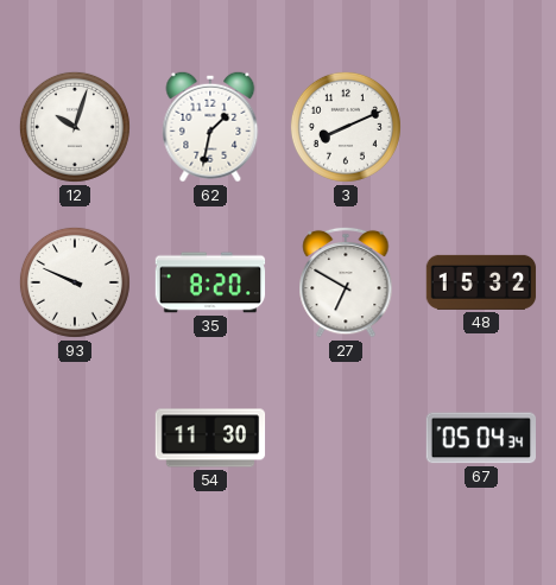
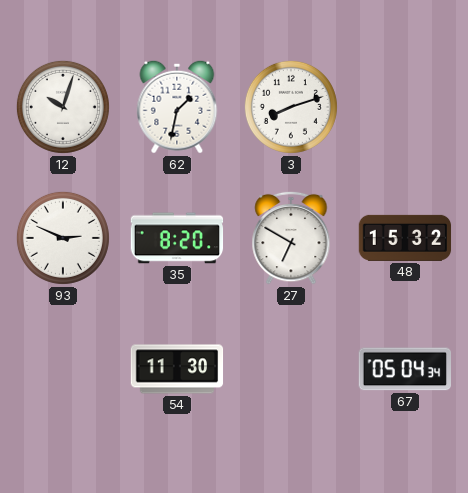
3: 8:11 -> 8:12
93: 9:49 -> 2:49
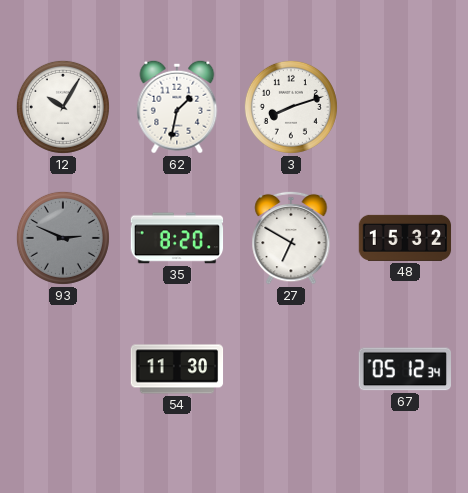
12: 10:03 -> 10:05
93 dial: white -> grey
67: 05:04 -> 05:12
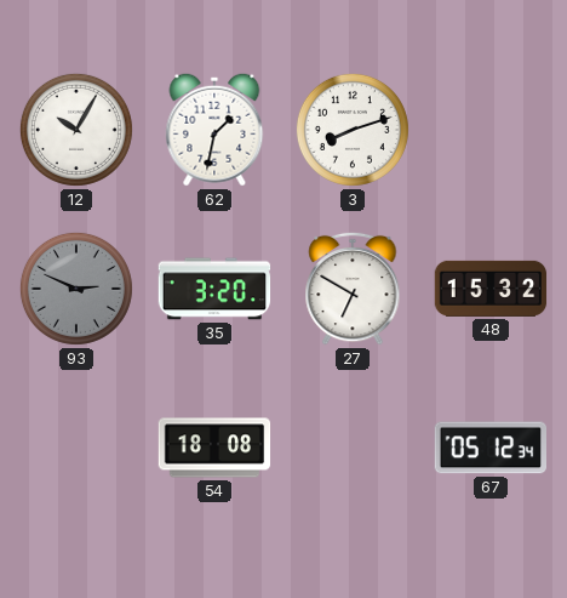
35: 8:20 -> 3:20
54: 11:30 -> 18:08
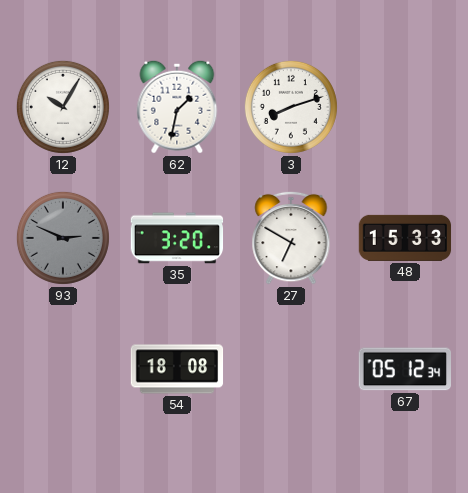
48: 15:32 -> 15:33
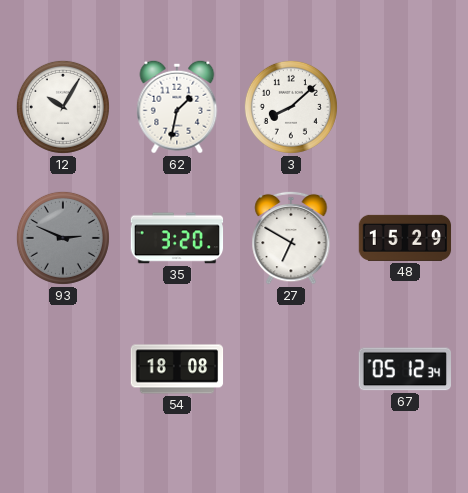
3: 8:12 -> 8:08
48: 15:33 -> 15:29
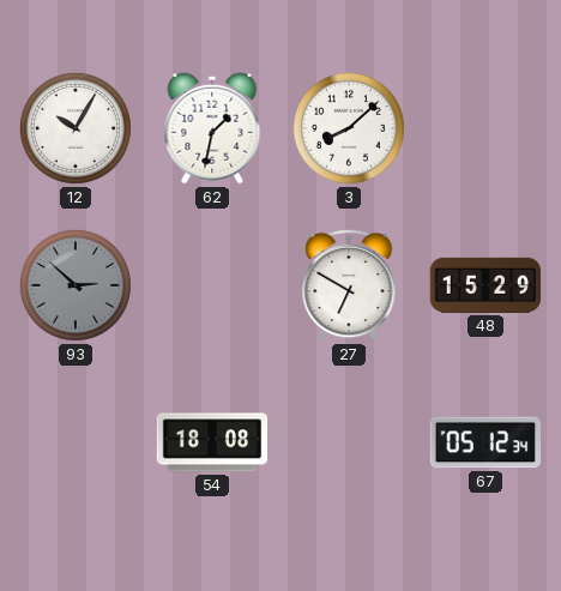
93: 2:49 -> 2:52
35: 3:20 -> none
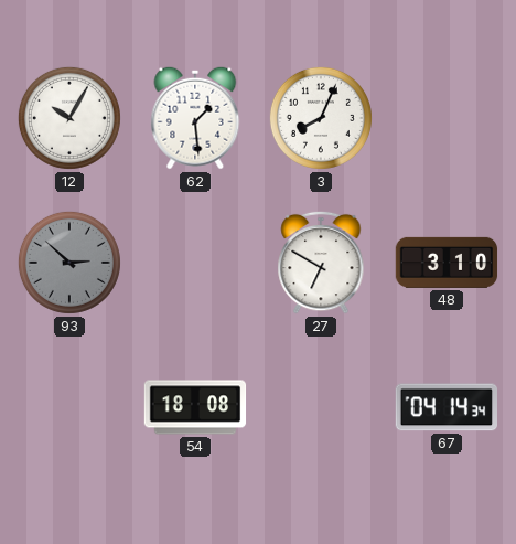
62: 1:32 -> 1:29
3: 8:08 -> 8:04
48: 15:29 -> 3:10
67: 05:12 -> 04:14
